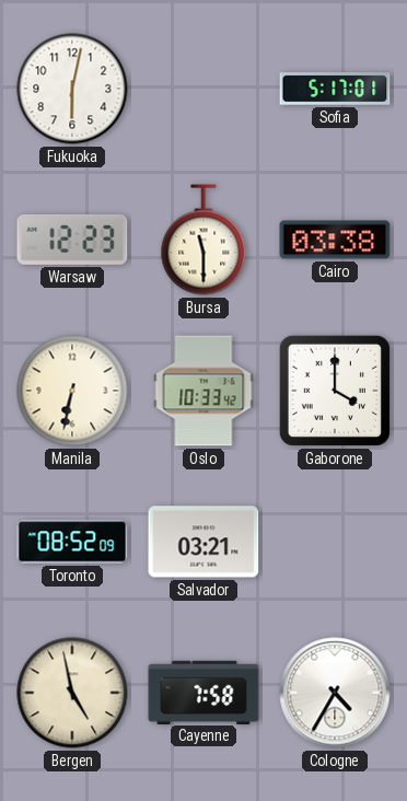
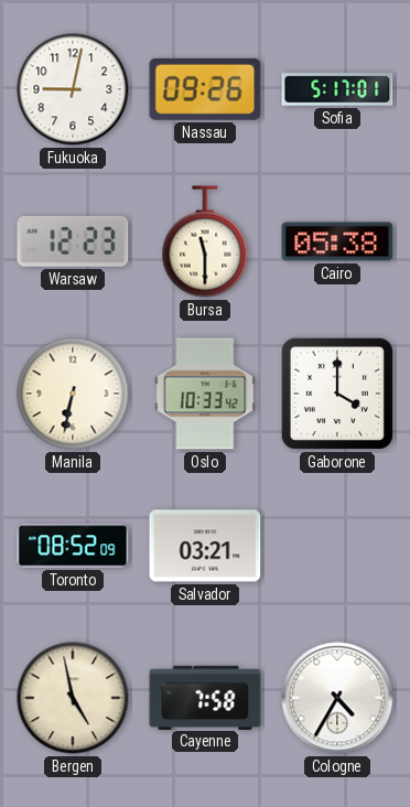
Fukuoka: 6:02 -> 9:02
Nassau: none -> 09:26
Cairo: 03:38 -> 05:38
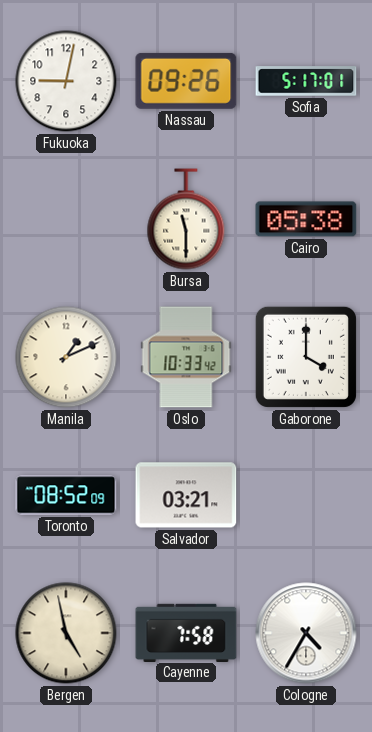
Warsaw: 12:23 -> none
Manila: 6:32 -> 1:11
